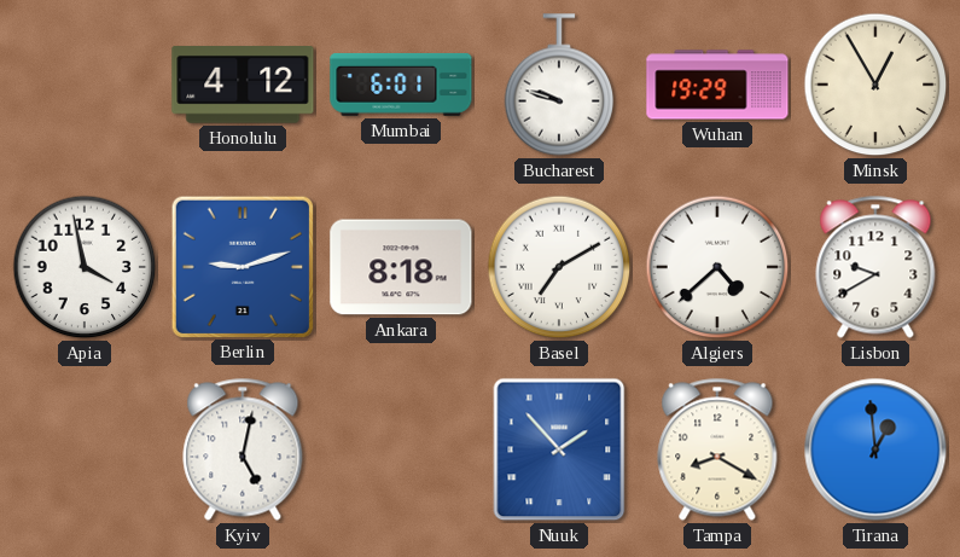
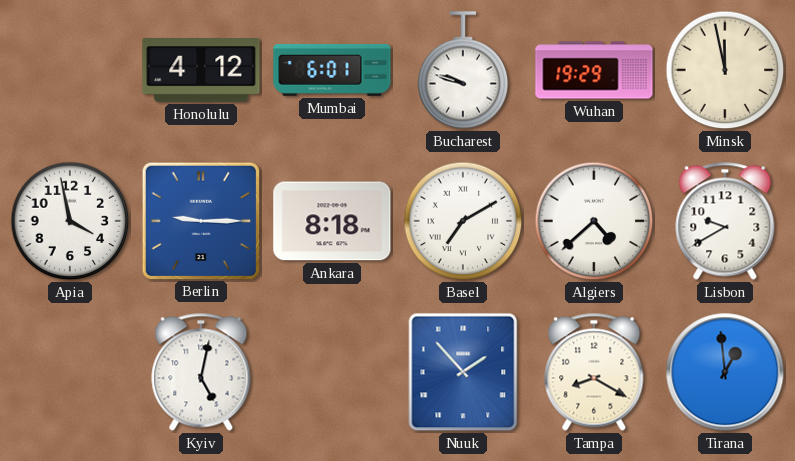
Minsk: 12:55 -> 11:58
Berlin: 9:12 -> 9:15
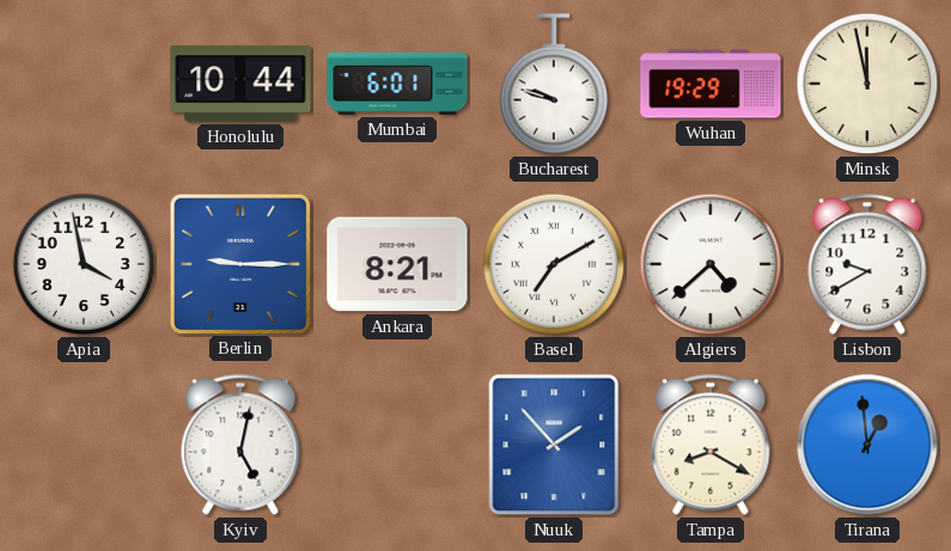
Honolulu: 4:12 -> 10:44
Ankara: 8:18 -> 8:21
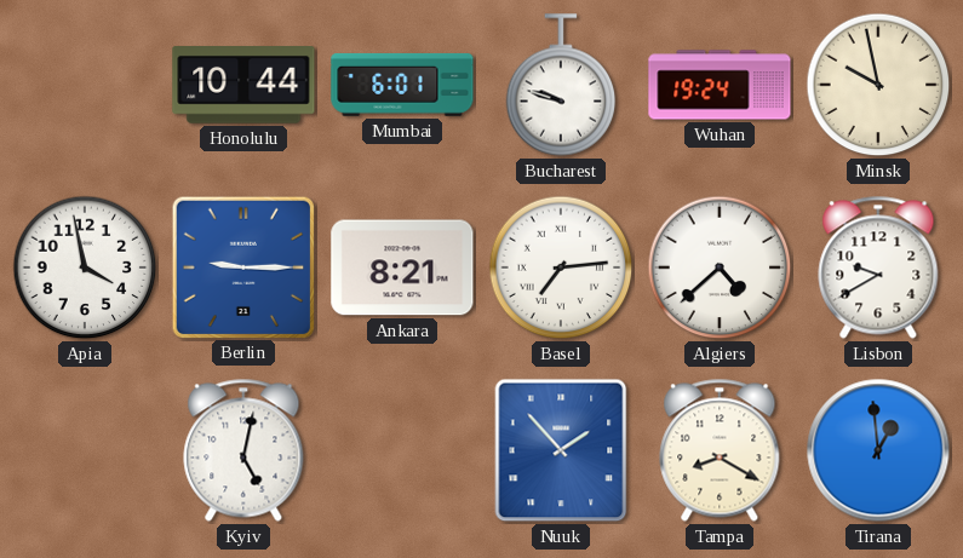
Wuhan: 19:29 -> 19:24
Minsk: 11:58 -> 9:58
Basel: 7:10 -> 7:14
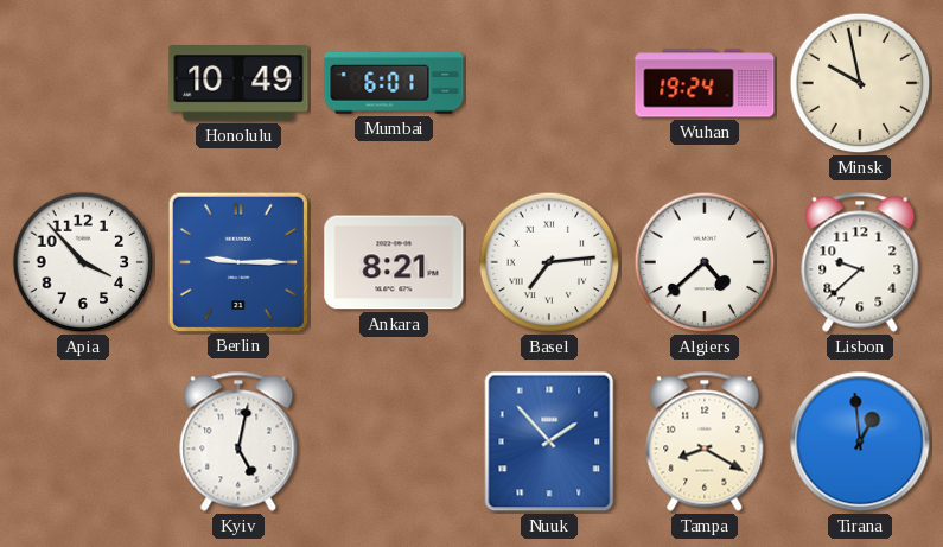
Honolulu: 10:44 -> 10:49
Bucharest: 9:48 -> none
Apia: 3:58 -> 3:53
Lisbon: 9:40 -> 9:38
